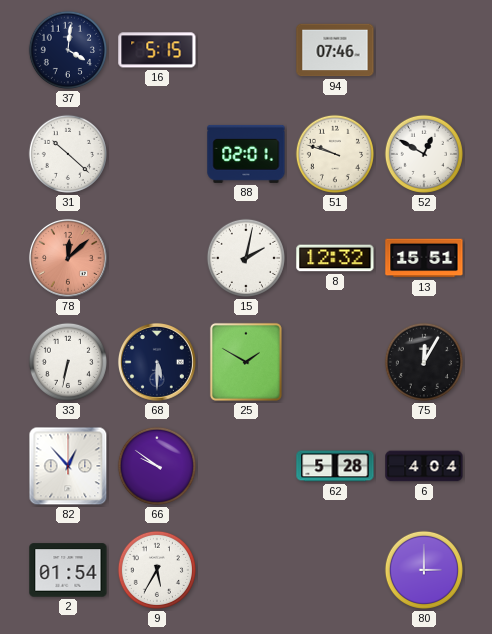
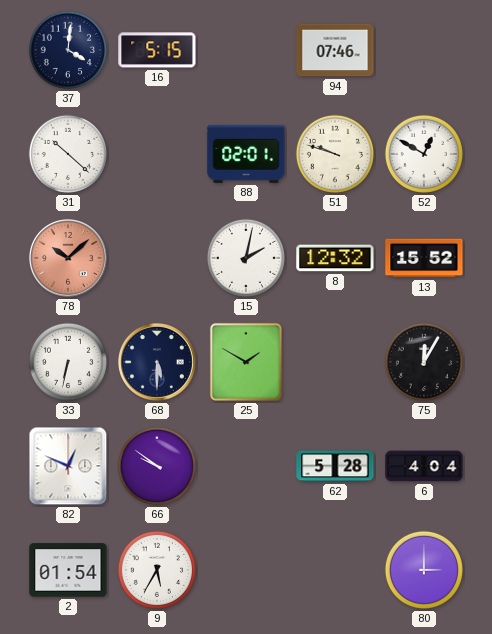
78: 12:08 -> 10:08
13: 15:51 -> 15:52
82: 12:53 -> 12:49
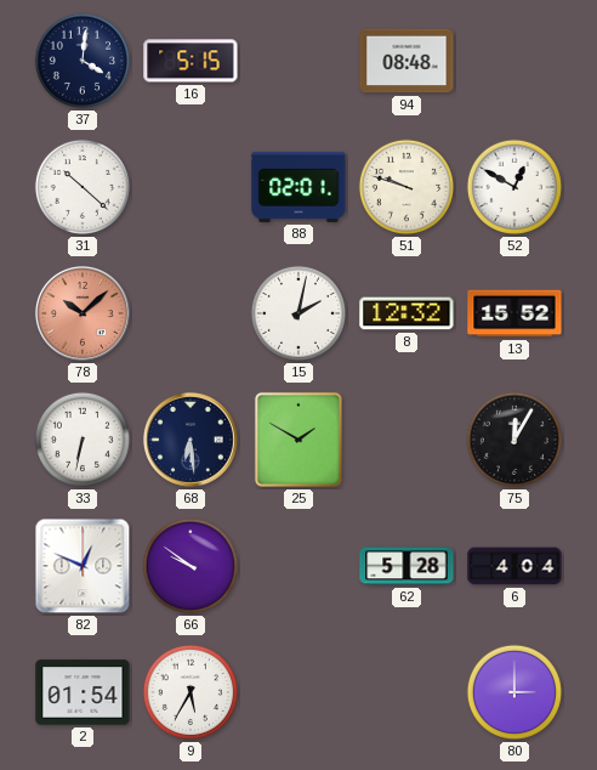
94: 07:46 -> 08:48
68: 5:30 -> 6:29
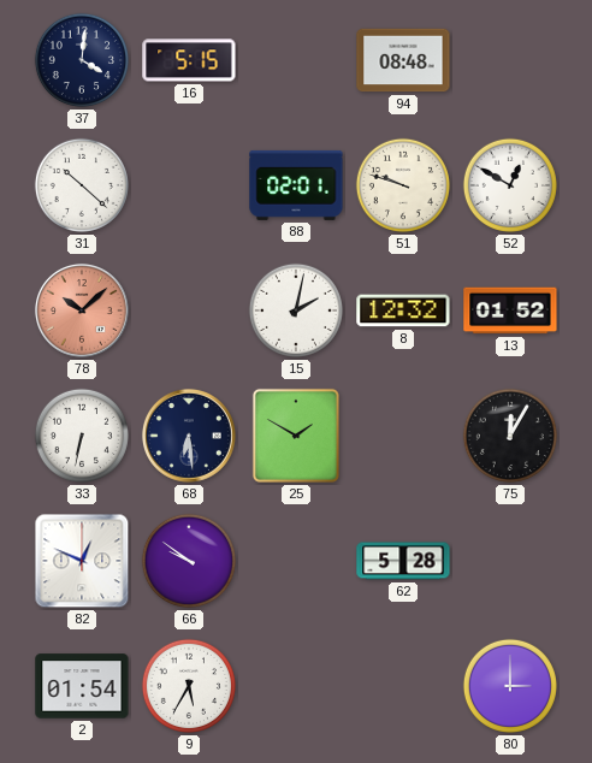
13: 15:52 -> 01:52
6: 4:04 -> none
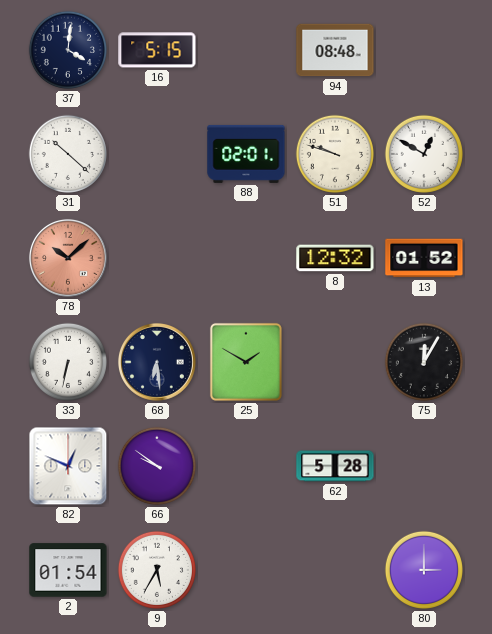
15: 2:02 -> none
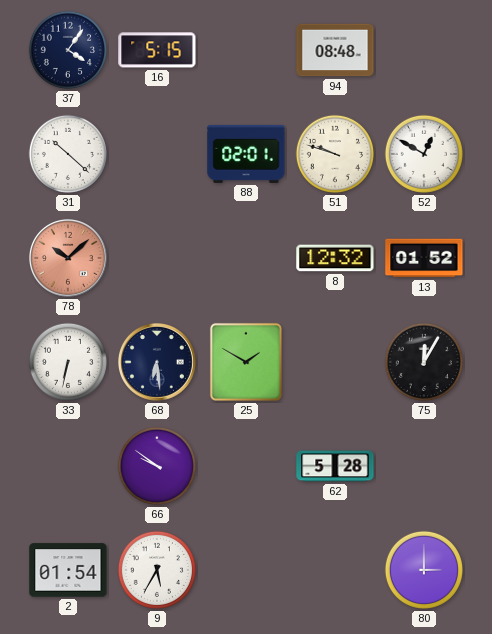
37: 4:01 -> 4:06
82: 12:49 -> none
